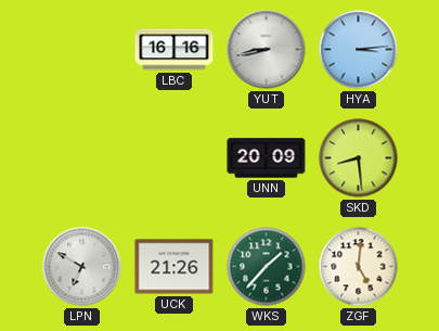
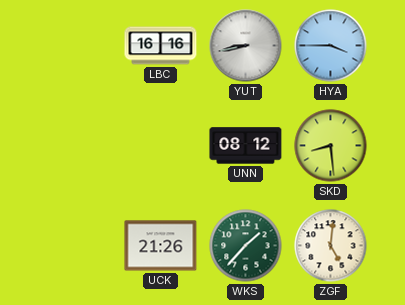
HYA: 3:14 -> 3:45
UNN: 20:09 -> 08:12
LPN: 6:50 -> none
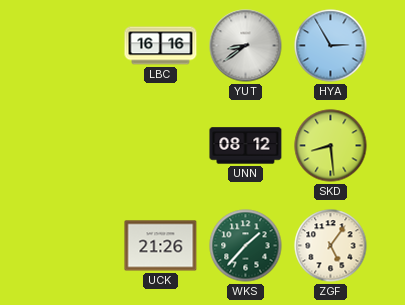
YUT: 8:43 -> 8:39
HYA: 3:45 -> 2:55
ZGF: 5:01 -> 5:06
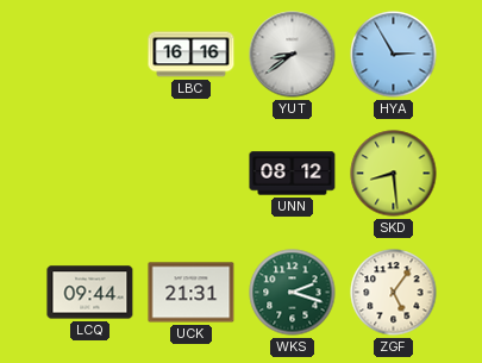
LCQ: none -> 09:44
UCK: 21:26 -> 21:31
WKS: 1:37 -> 2:18
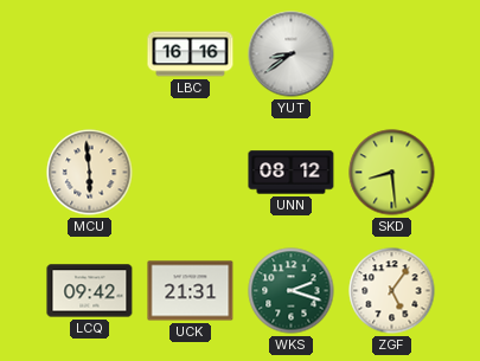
HYA: 2:55 -> none
MCU: none -> 5:59
LCQ: 09:44 -> 09:42
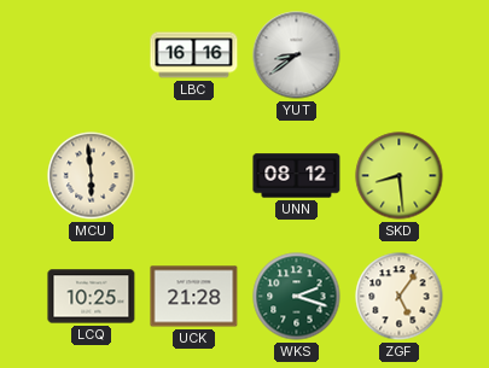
LCQ: 09:42 -> 10:25
UCK: 21:31 -> 21:28
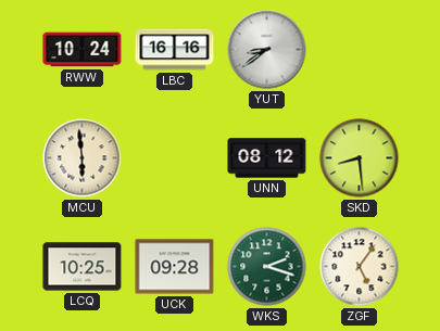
RWW: none -> 10:24
UCK: 21:28 -> 09:28
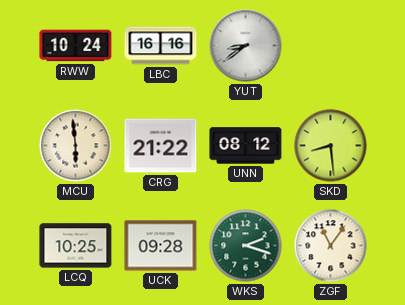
CRG: none -> 21:22
ZGF: 5:06 -> 11:06
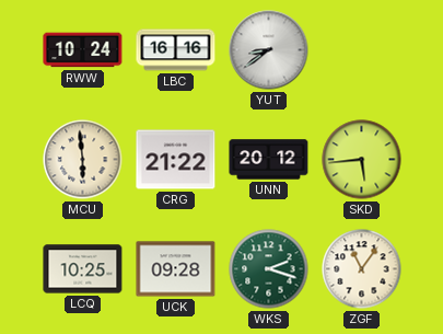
UNN: 08:12 -> 20:12
SKD: 8:29 -> 5:44
